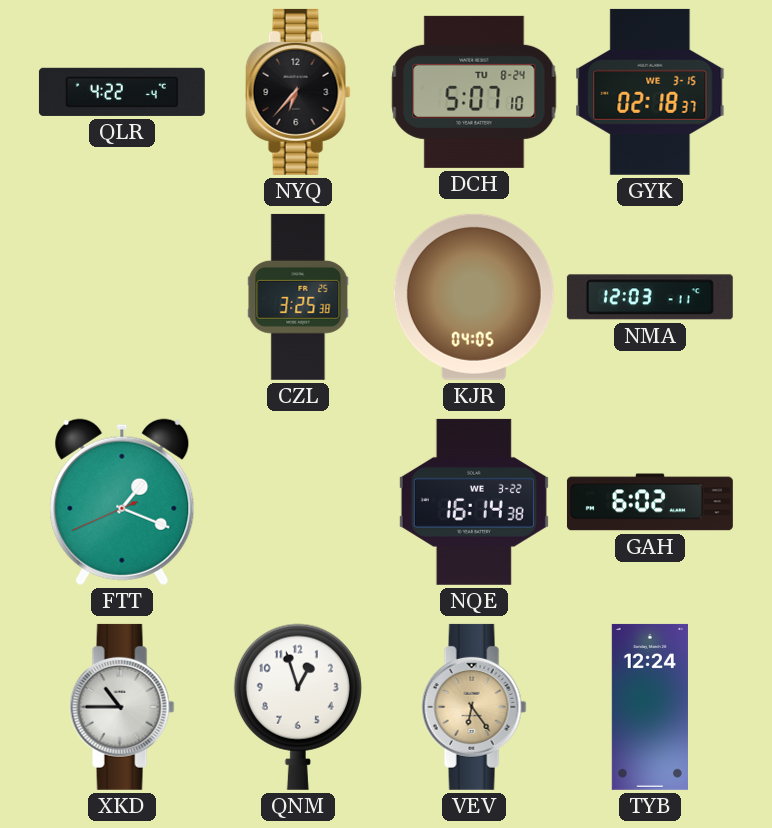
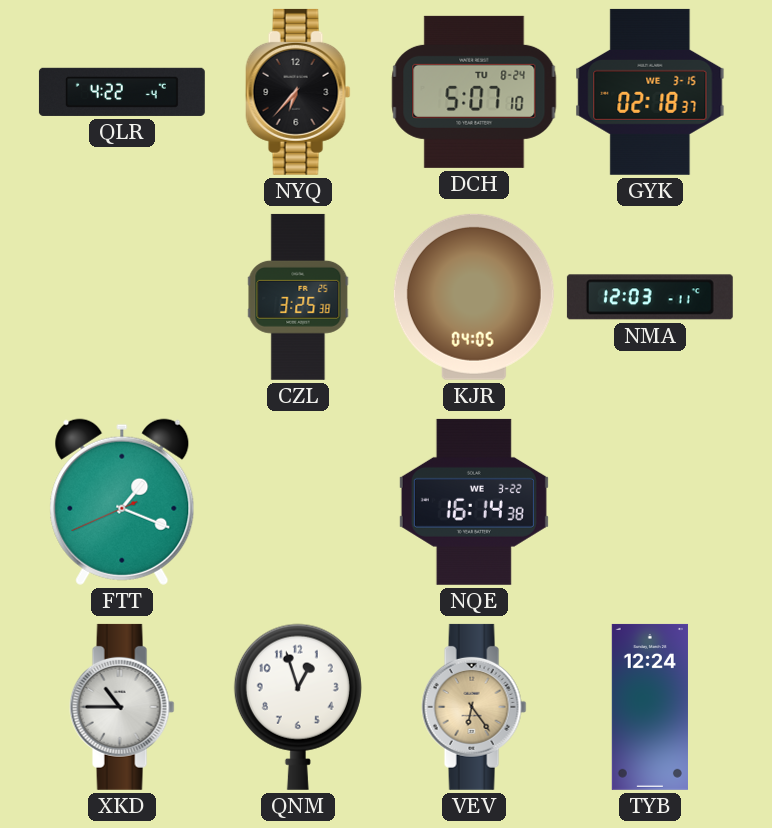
GAH: 6:02 -> none
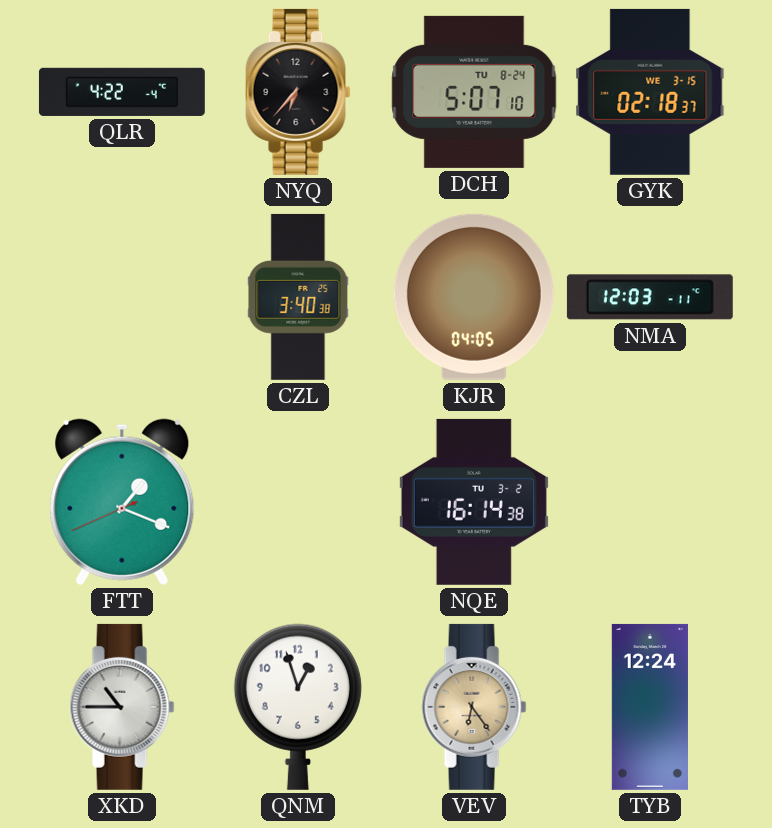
CZL: 3:25 -> 3:40
NQE date: WE 3-22 -> TU 3-2
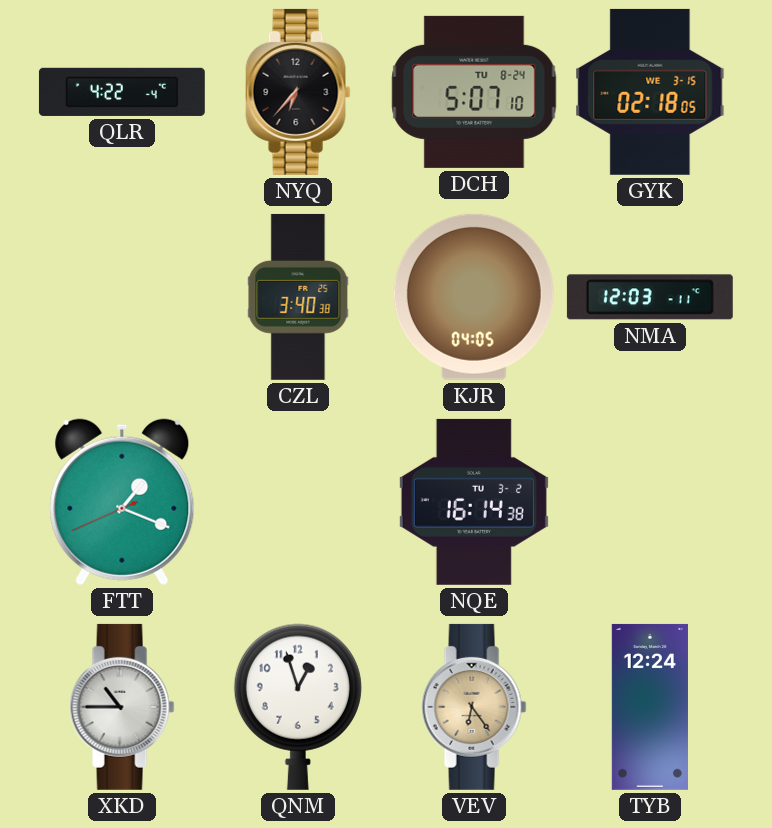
GYK: 02:18:37 -> 02:18:05
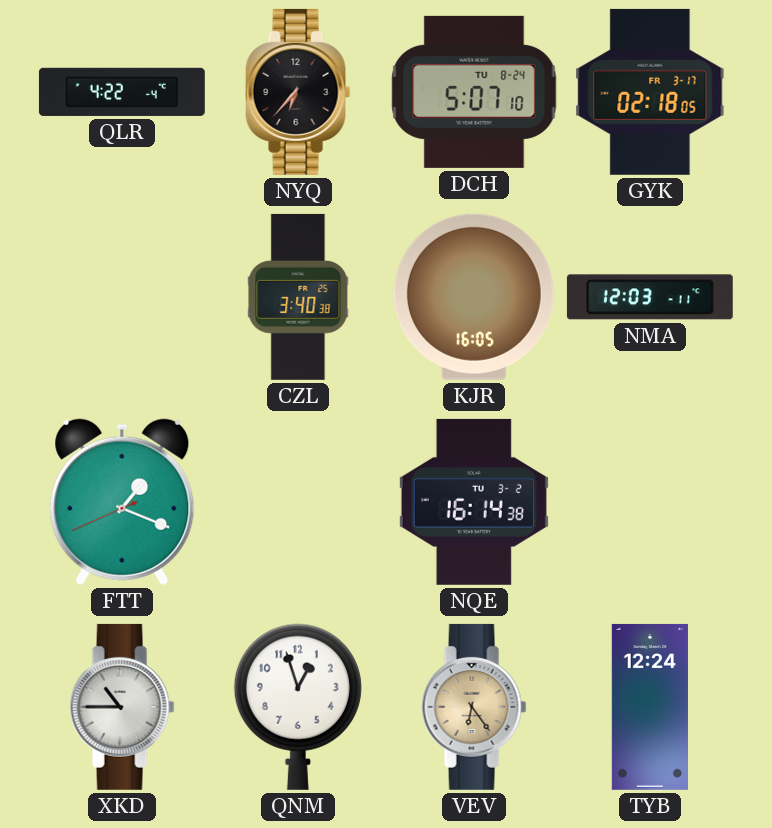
GYK date: WE 3-15 -> FR 3-17
KJR: 04:05 -> 16:05
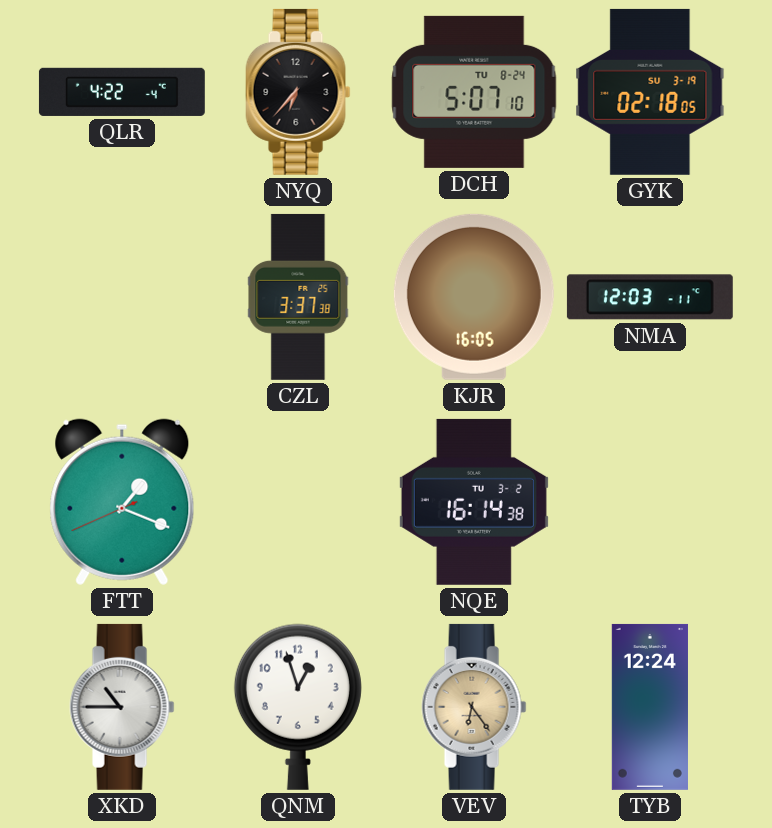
GYK date: FR 3-17 -> SU 3-19
CZL: 3:40 -> 3:37
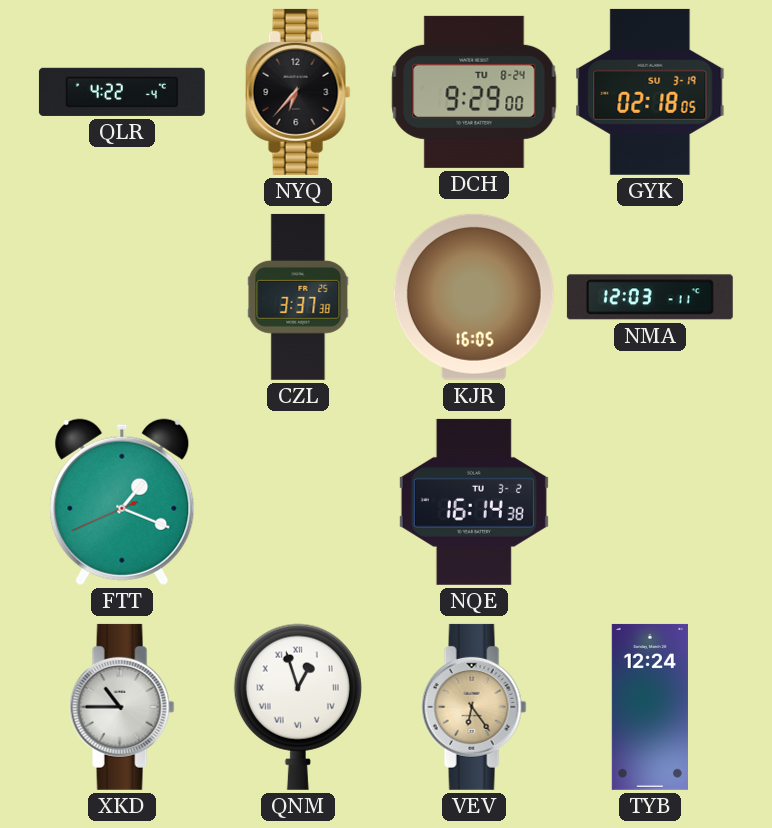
DCH: 5:07 -> 9:29
QNM numerals: Arabic -> Roman
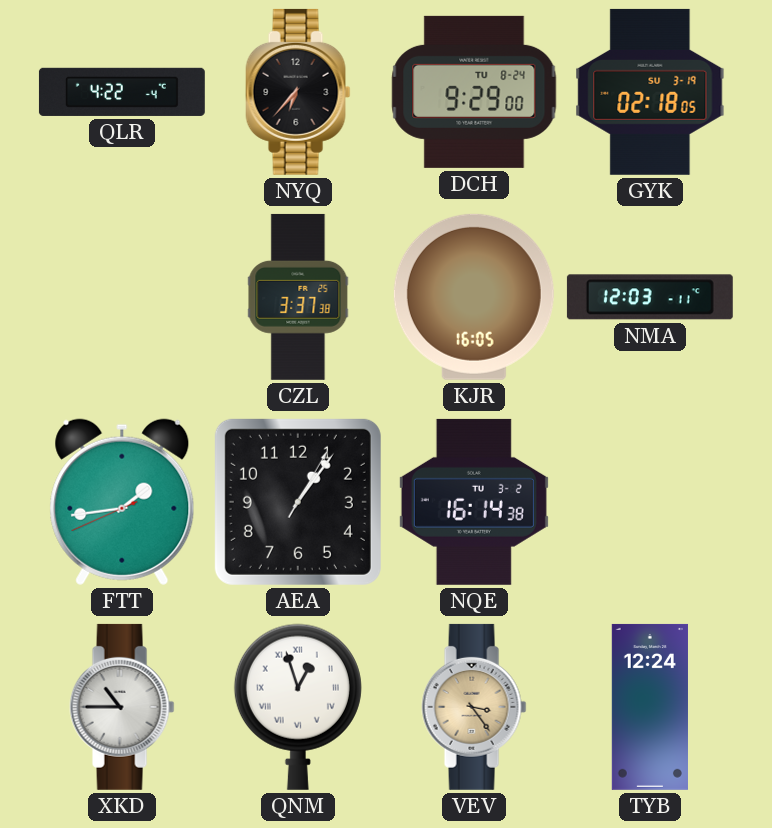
FTT: 1:18 -> 1:43
AEA: none -> 1:06
VEV: 6:24 -> 3:24
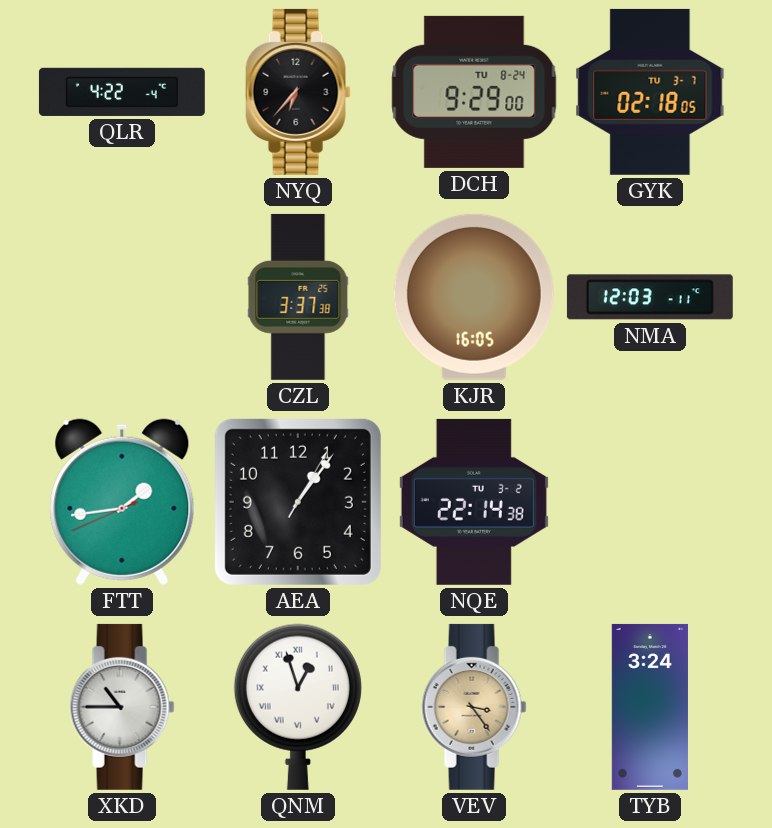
GYK date: SU 3-19 -> TU 3-7
NQE: 16:14 -> 22:14
TYB: 12:24 -> 3:24
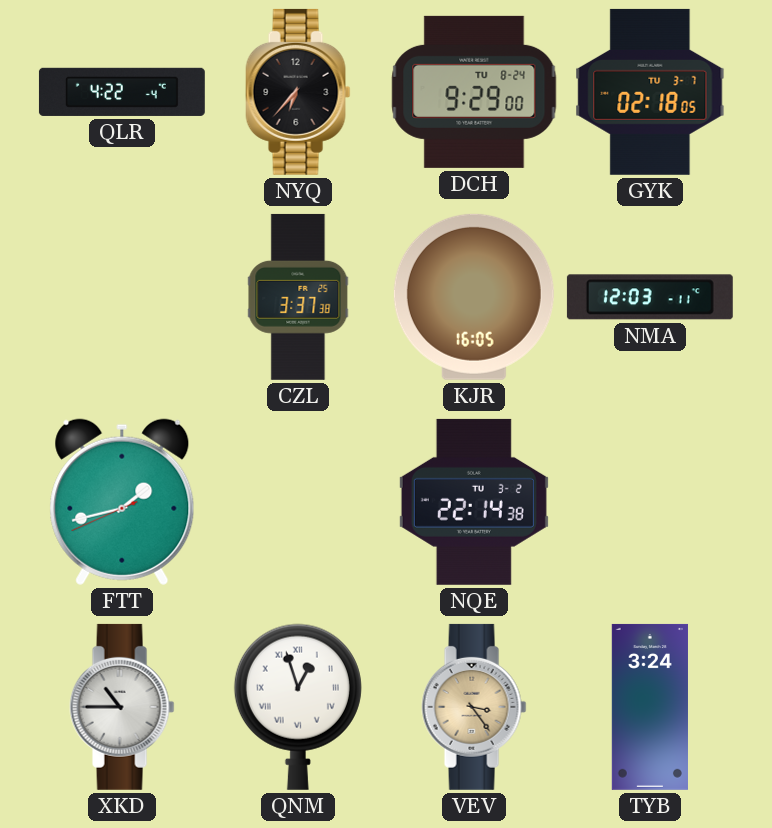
FTT: 1:43 -> 1:42
AEA: 1:06 -> none
